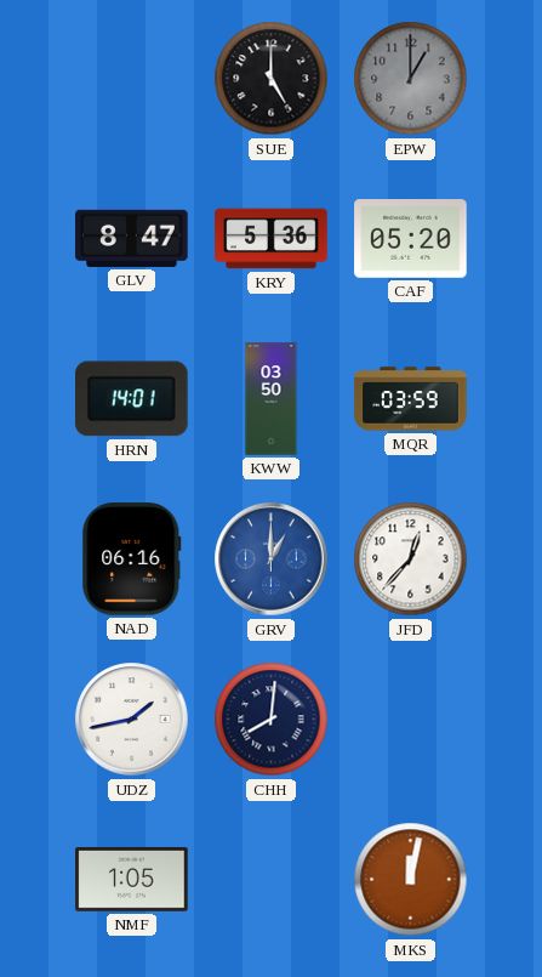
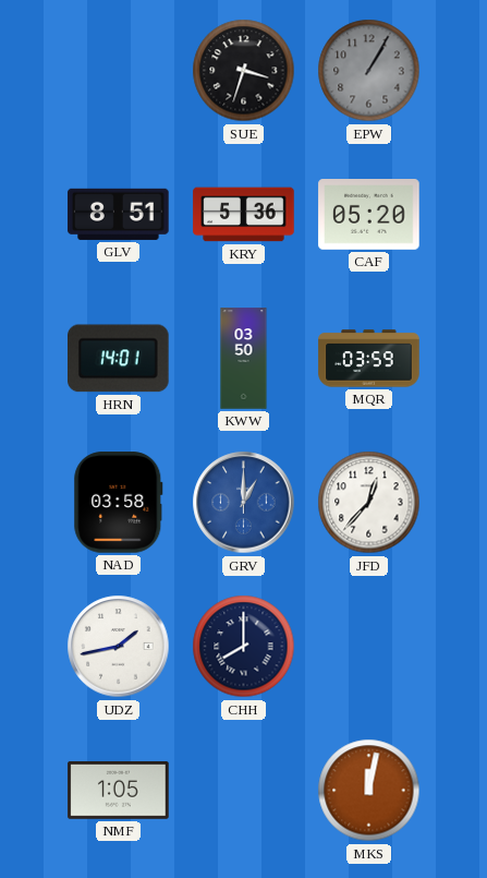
SUE: 5:00 -> 3:33
EPW: 1:00 -> 1:05
GLV: 8:47 -> 8:51
NAD: 06:16 -> 03:58
CHH: 8:01 -> 8:00
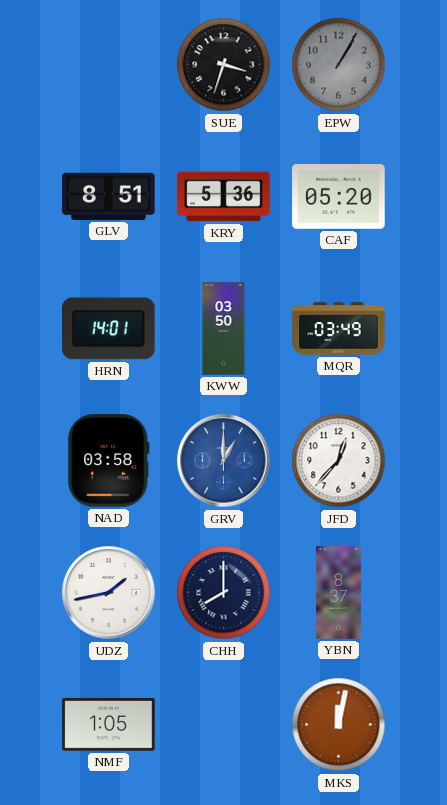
MQR: 03:59 -> 03:49
YBN: none -> 8:37
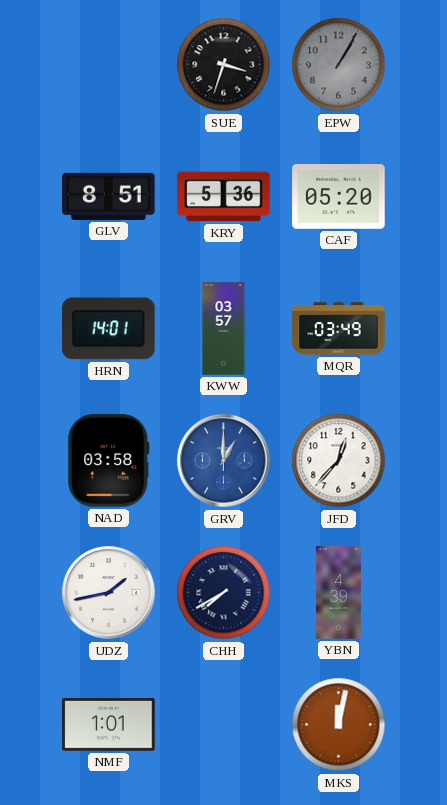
KWW: 03:50 -> 03:57
CHH: 8:00 -> 7:40
YBN: 8:37 -> 4:39
NMF: 1:05 -> 1:01
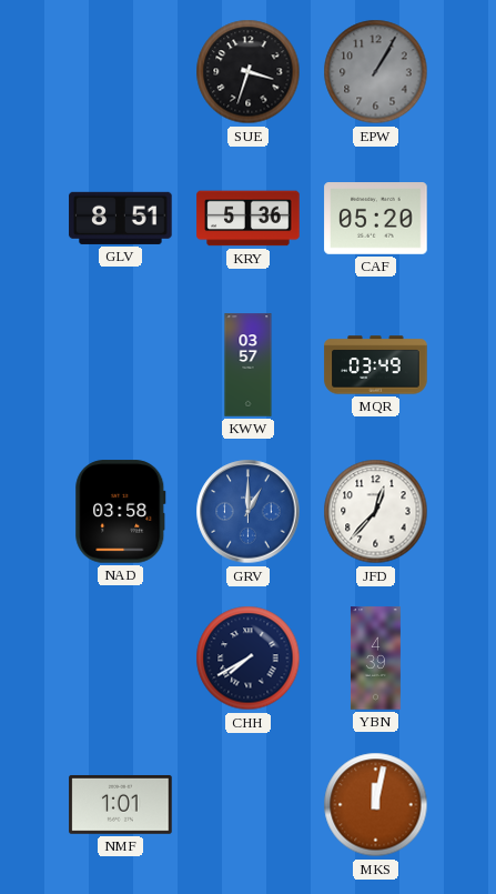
HRN: 14:01 -> none
UDZ: 1:43 -> none
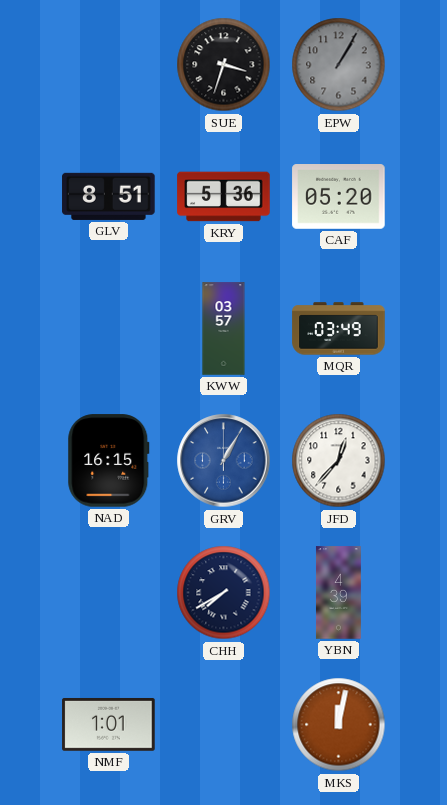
NAD: 03:58 -> 16:15
GRV: 1:00 -> 1:05
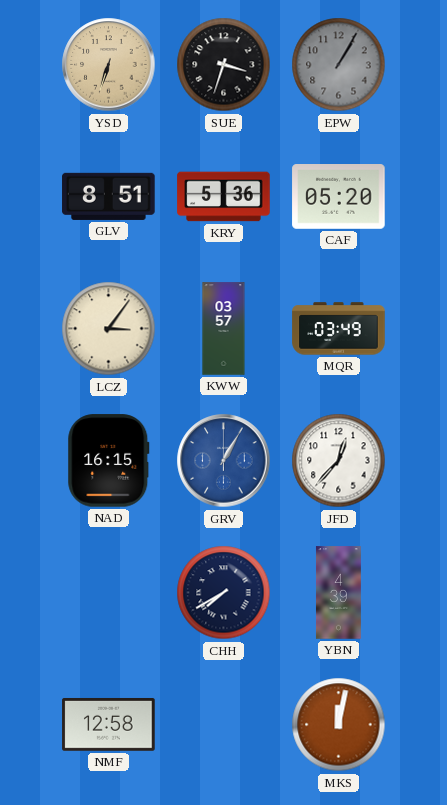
YSD: none -> 6:33
LCZ: none -> 3:06
NMF: 1:01 -> 12:58
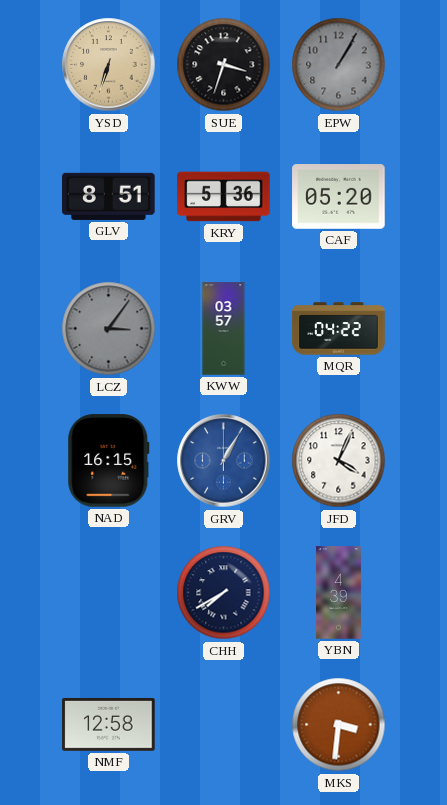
LCZ dial: cream -> grey
MQR: 03:49 -> 04:22
JFD: 12:37 -> 4:04
MKS: 12:02 -> 3:31
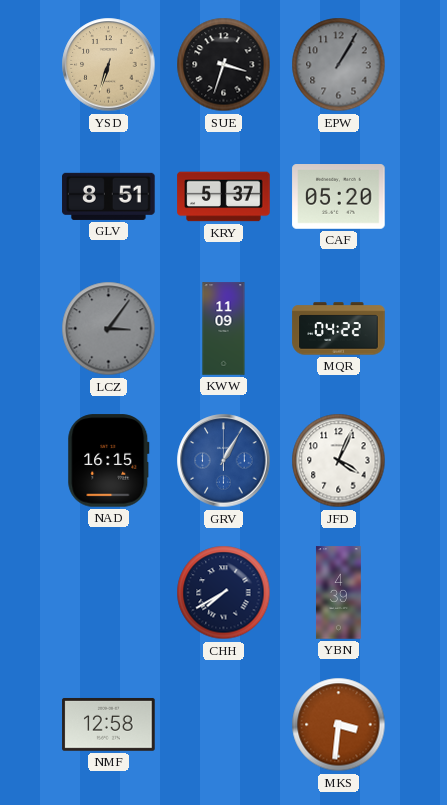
KRY: 5:36 -> 5:37
KWW: 03:57 -> 11:09
